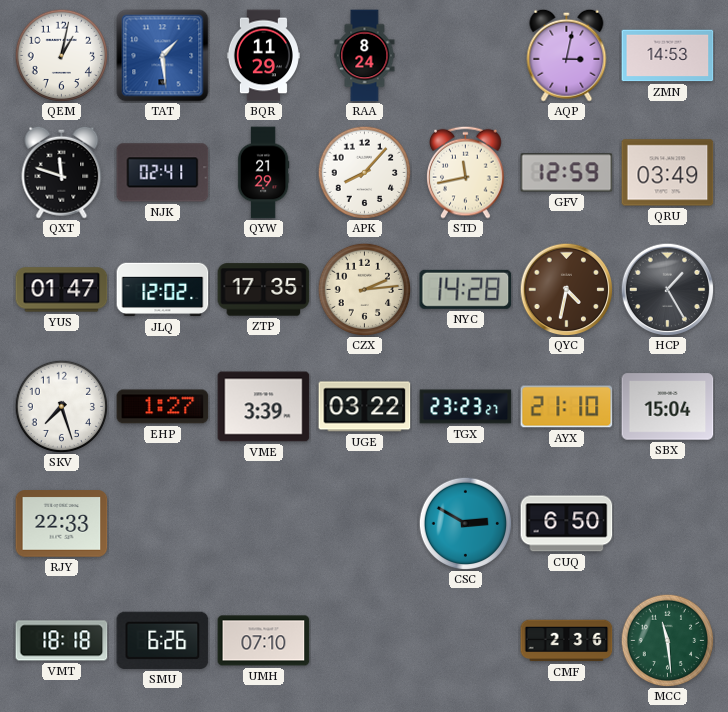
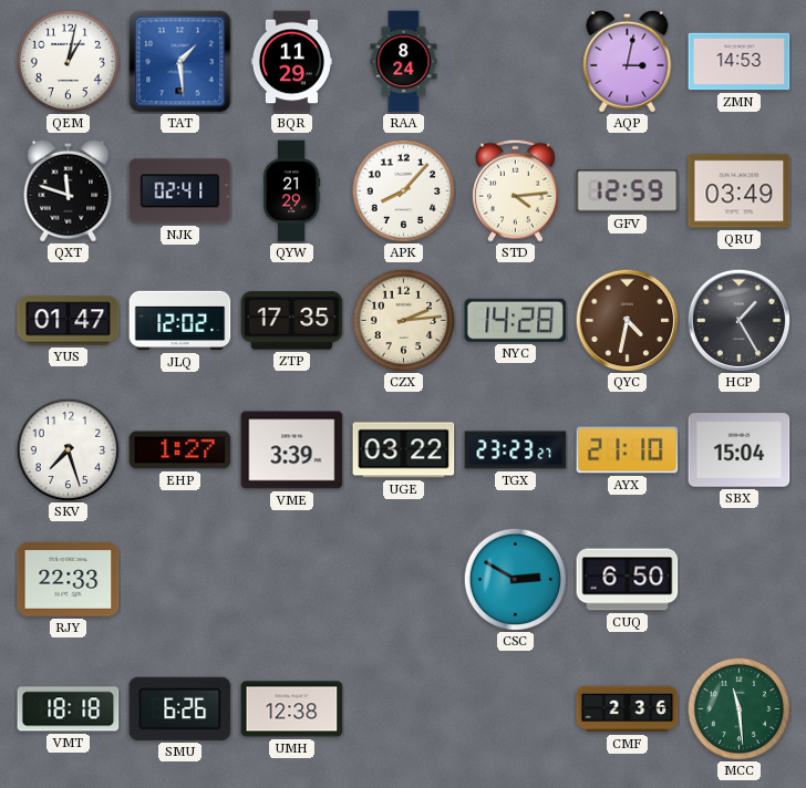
STD: 11:43 -> 4:14
UMH: 07:10 -> 12:38
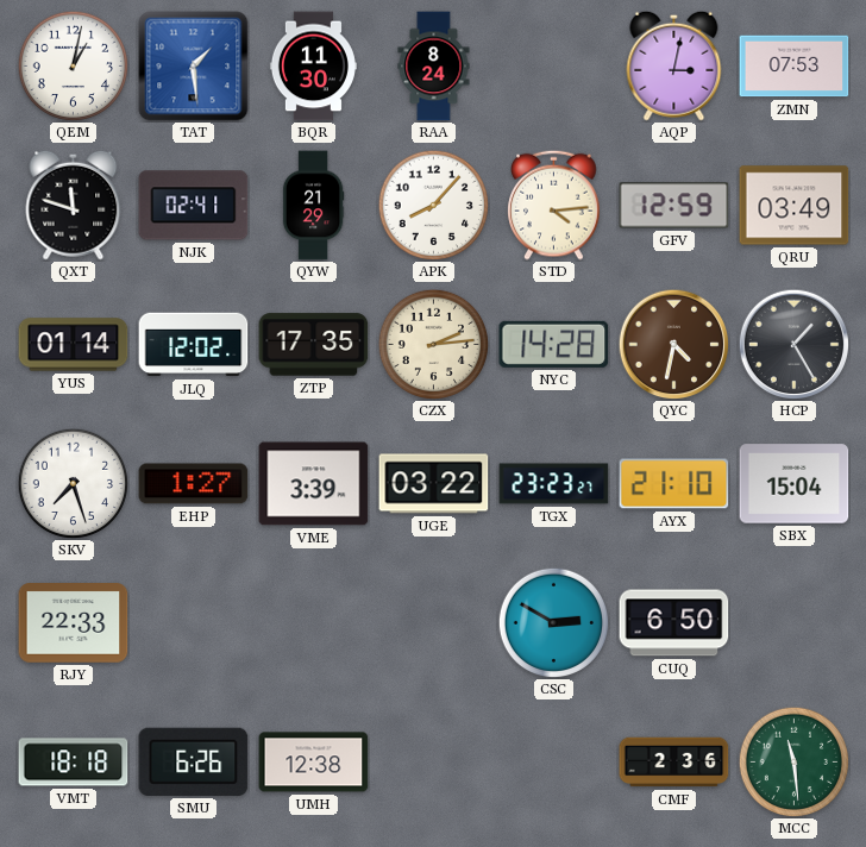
BQR: 11:29 -> 11:30
ZMN: 14:53 -> 07:53
YUS: 01:47 -> 01:14
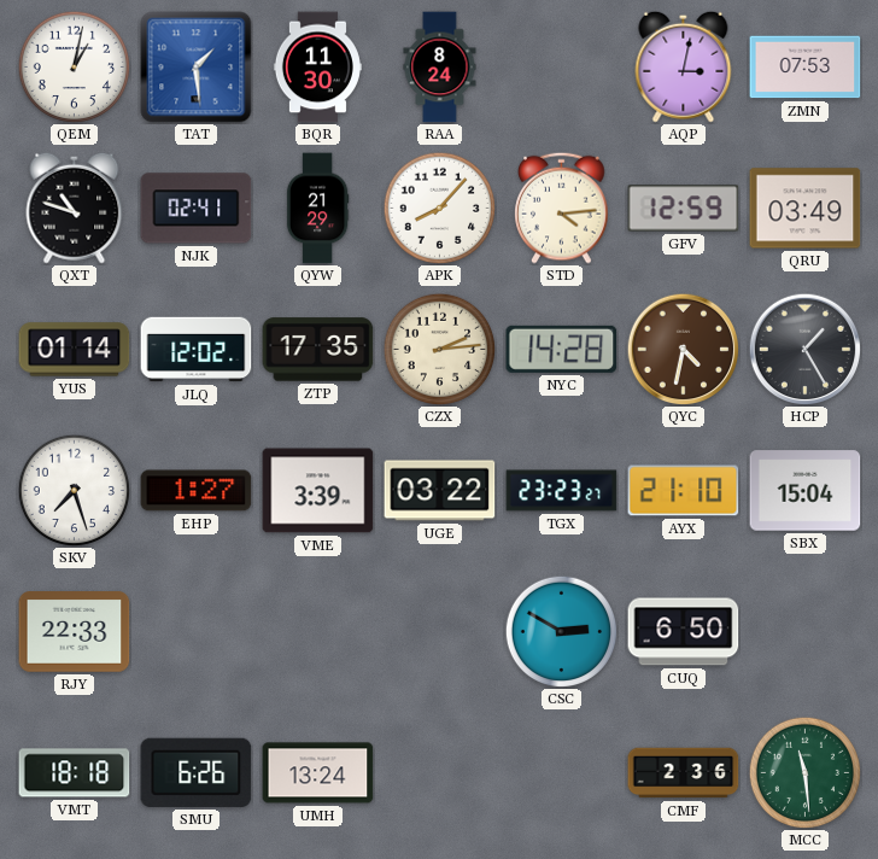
QXT: 11:48 -> 10:48
UMH: 12:38 -> 13:24
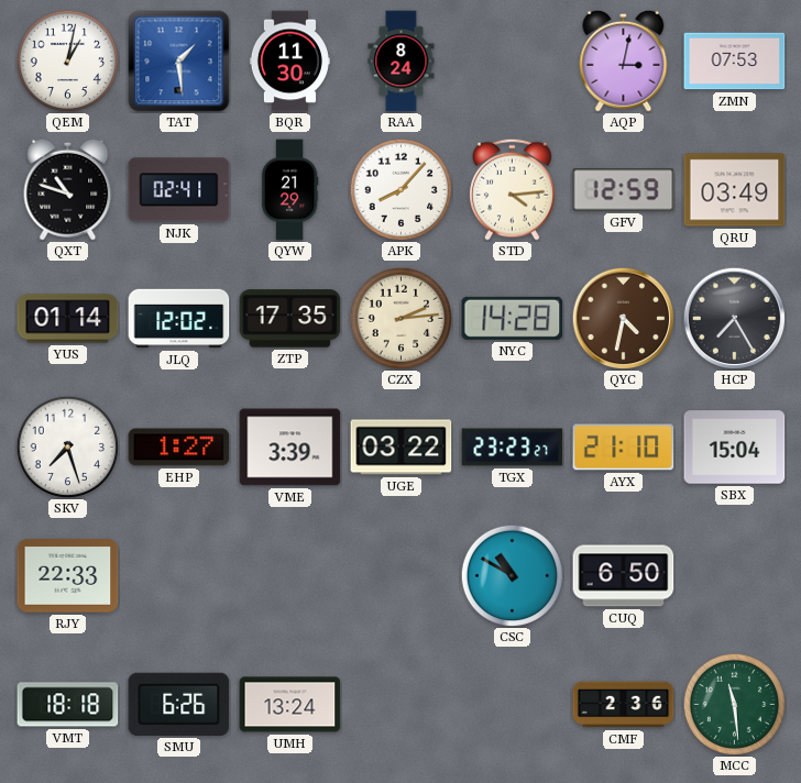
HCP: 1:25 -> 7:25
CSC: 2:50 -> 10:50
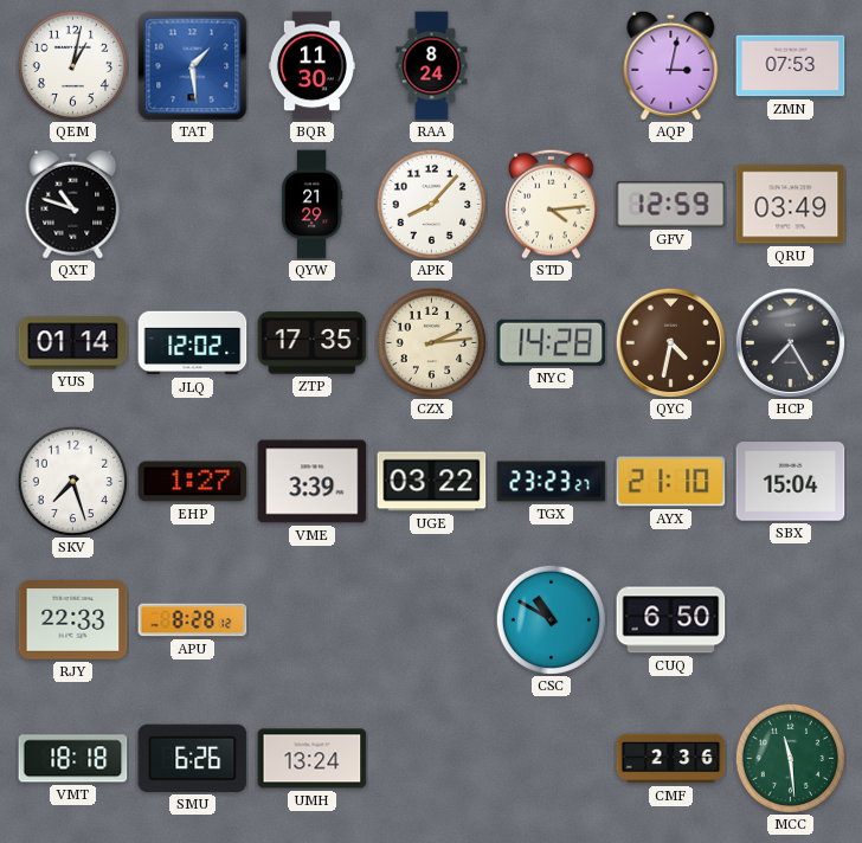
NJK: 02:41 -> none
APU: none -> 8:28
